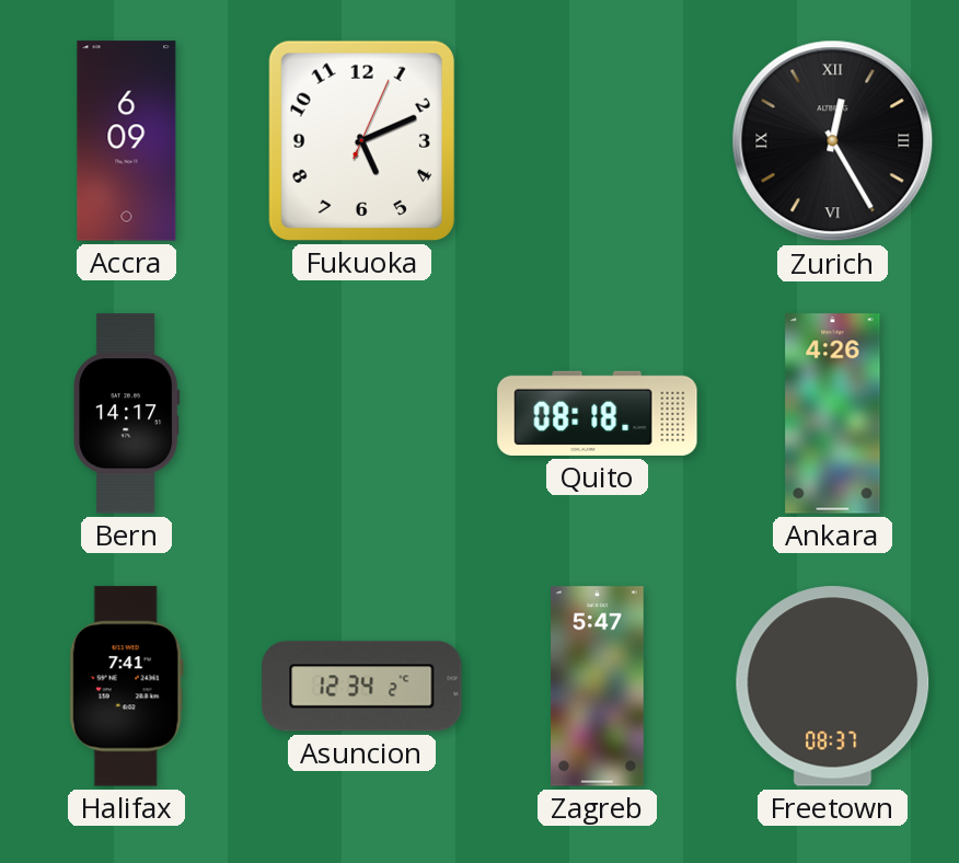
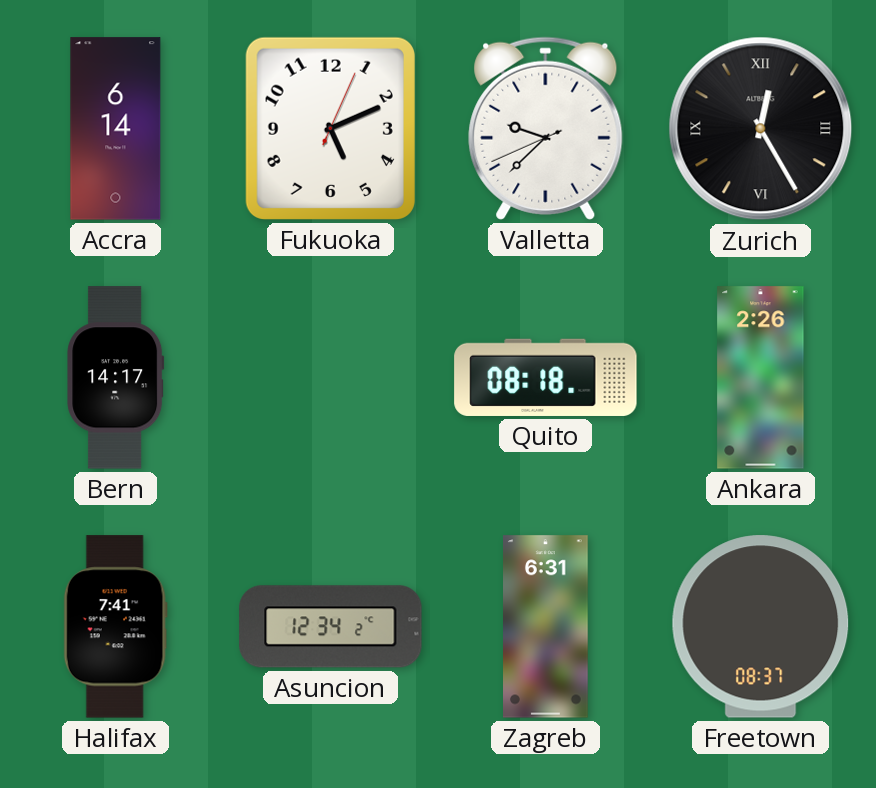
Accra: 6:09 -> 6:14
Valletta: none -> 9:37
Ankara: 4:26 -> 2:26
Zagreb: 5:47 -> 6:31
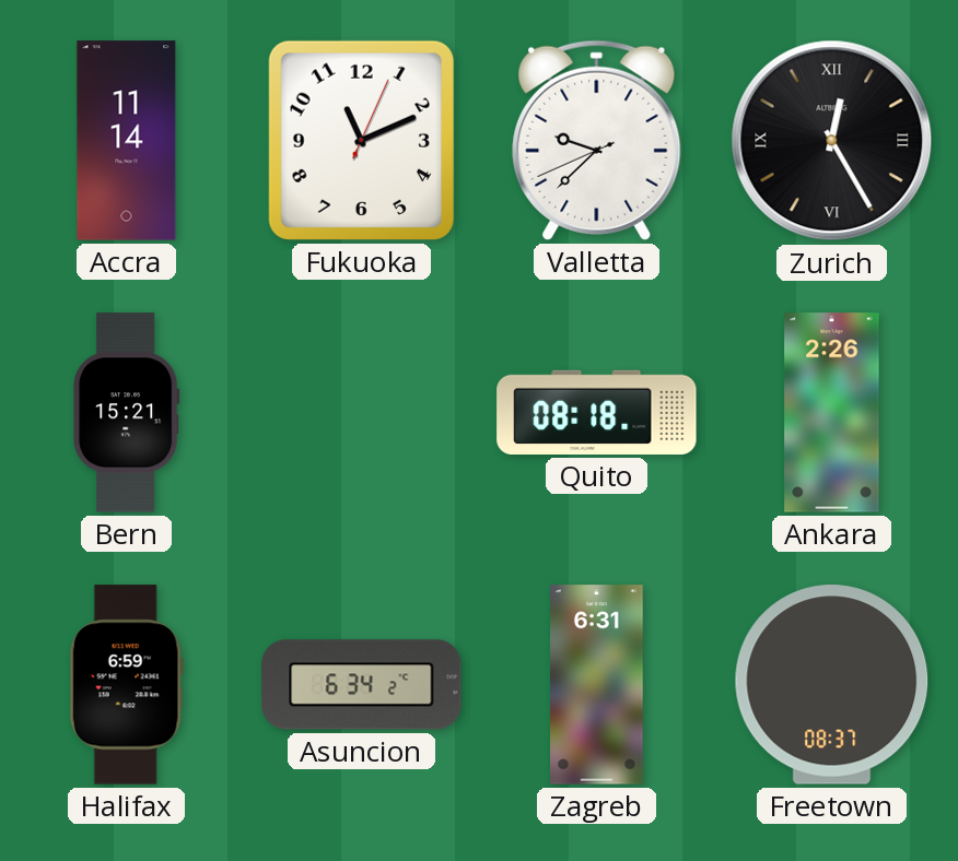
Accra: 6:14 -> 11:14
Fukuoka: 5:11 -> 11:11
Bern: 14:17 -> 15:21
Halifax: 7:41 -> 6:59
Asuncion: 12:34 -> 6:34
